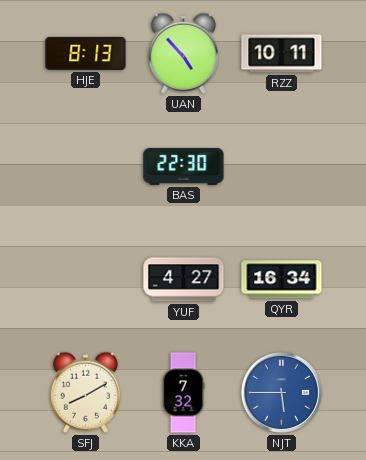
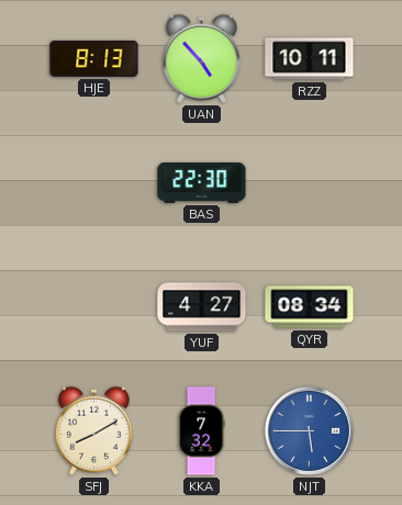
QYR: 16:34 -> 08:34
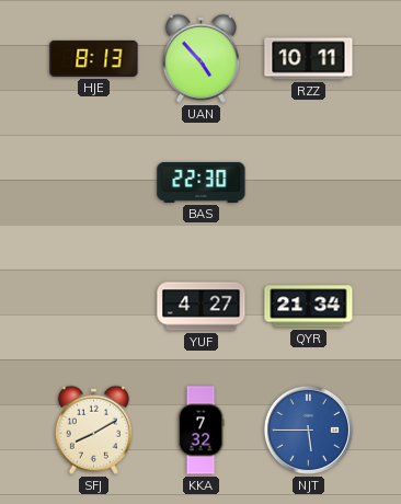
QYR: 08:34 -> 21:34
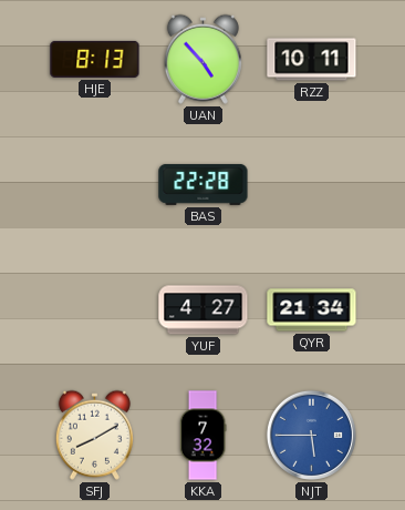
BAS: 22:30 -> 22:28
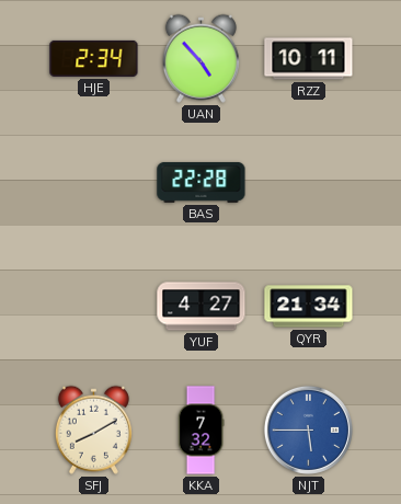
HJE: 8:13 -> 2:34
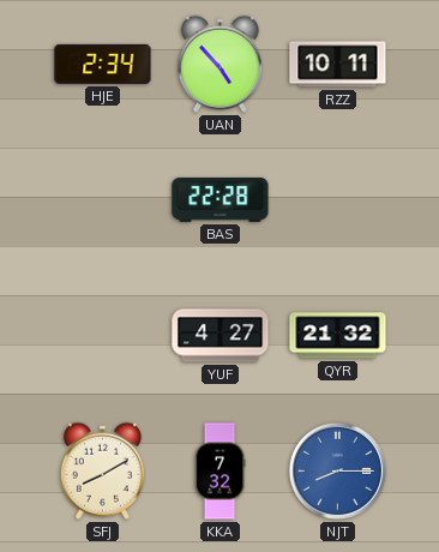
QYR: 21:34 -> 21:32
NJT: 5:45 -> 8:15
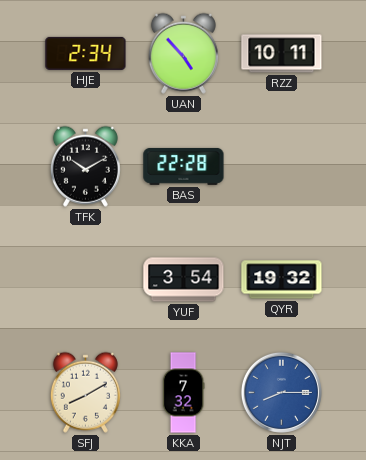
TFK: none -> 10:10
YUF: 4:27 -> 3:54
QYR: 21:32 -> 19:32
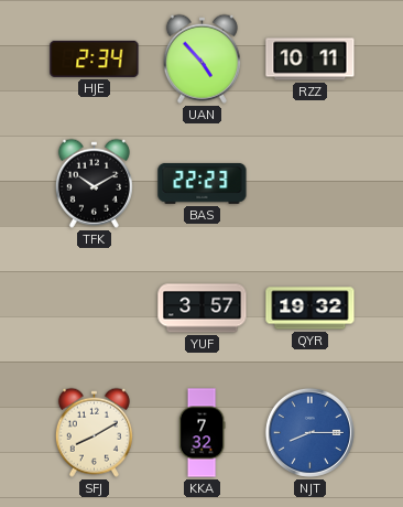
BAS: 22:28 -> 22:23
YUF: 3:54 -> 3:57
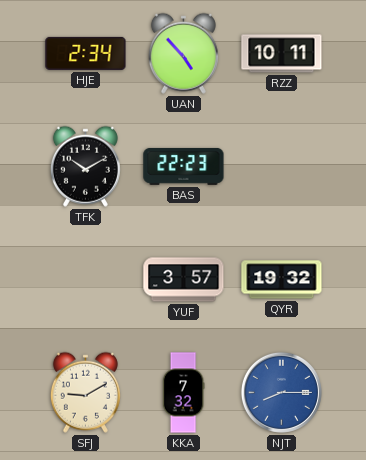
SFJ: 8:10 -> 9:10
